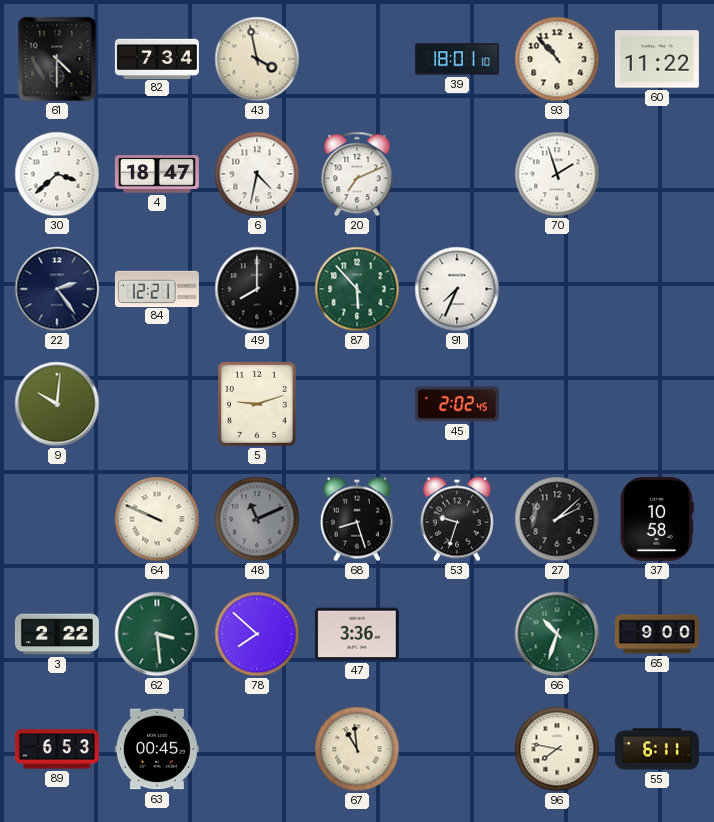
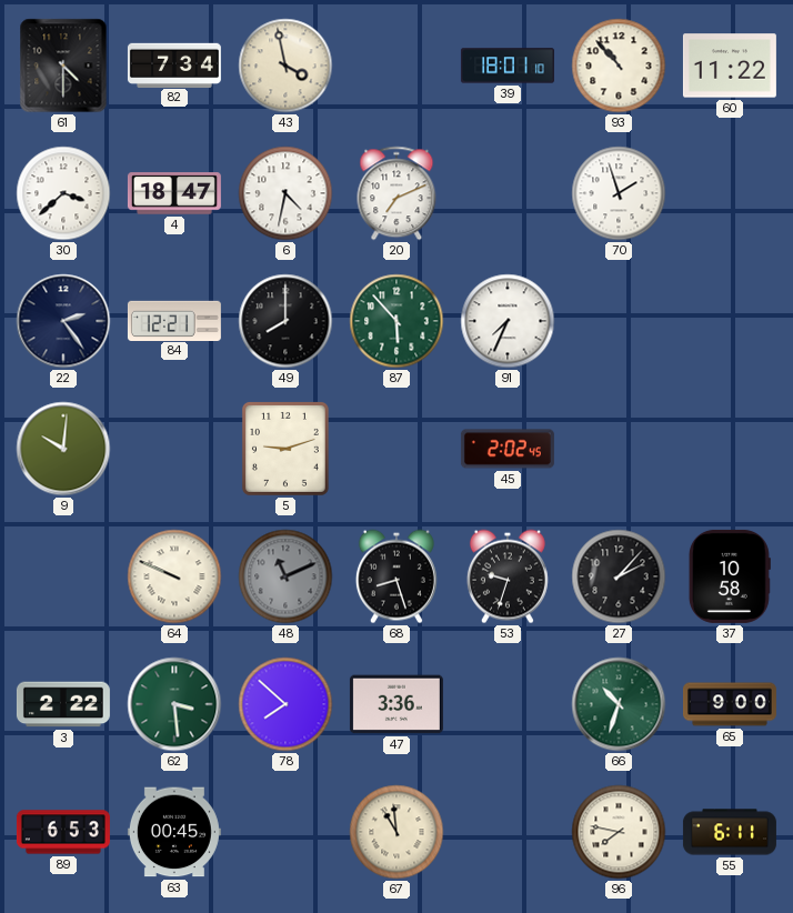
27: 2:08 -> 2:07
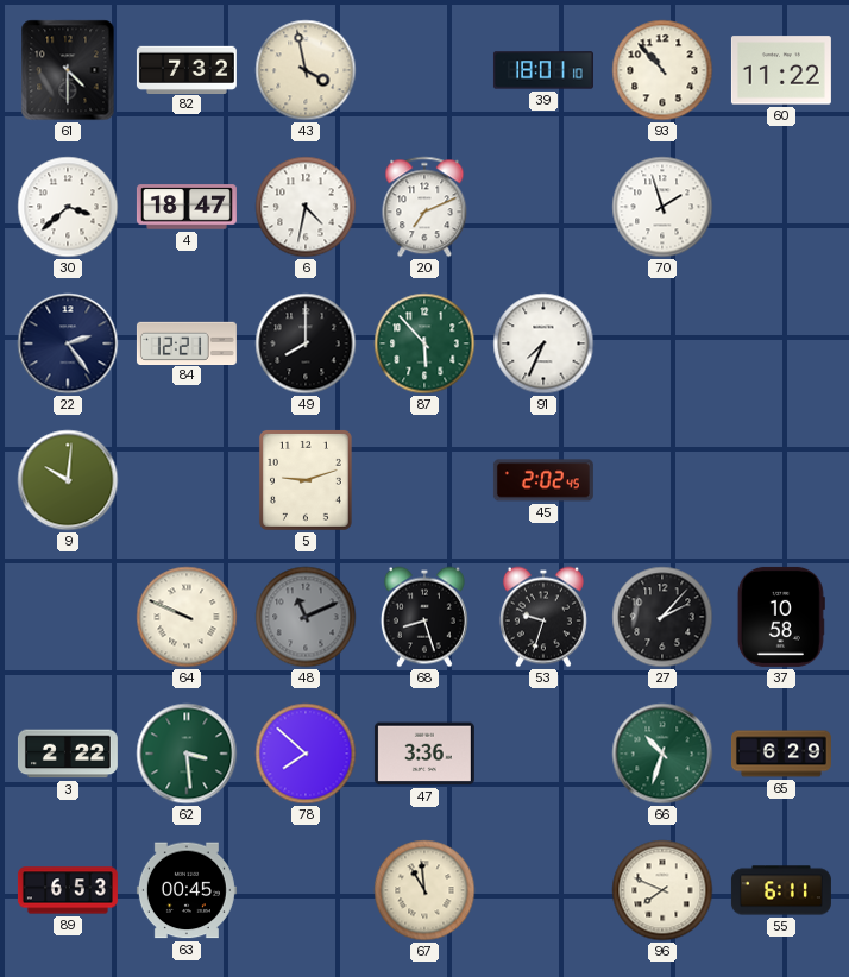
82: 7:34 -> 7:32
65: 9:00 -> 6:29
96: 7:47 -> 7:49
